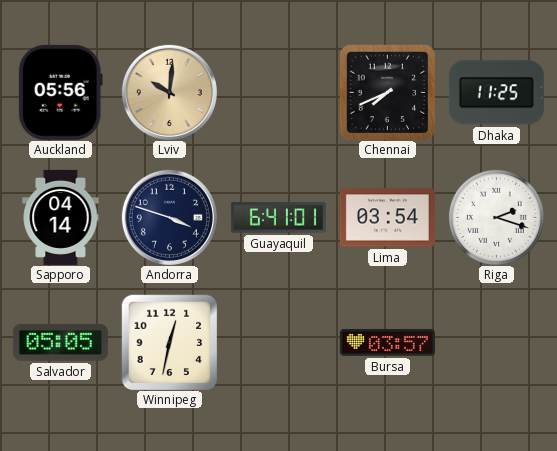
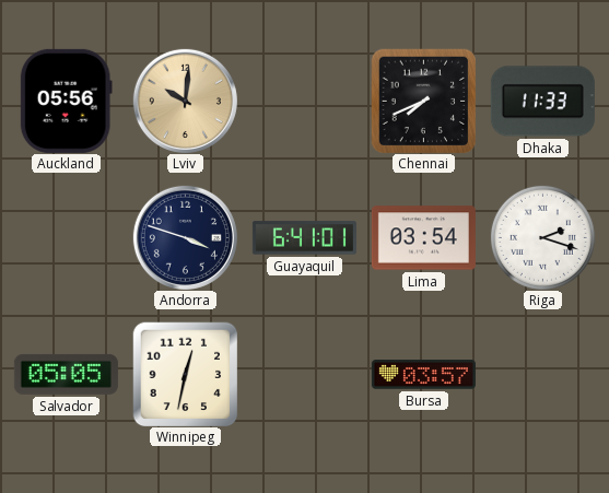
Dhaka: 11:25 -> 11:33
Sapporo: 04:14 -> none
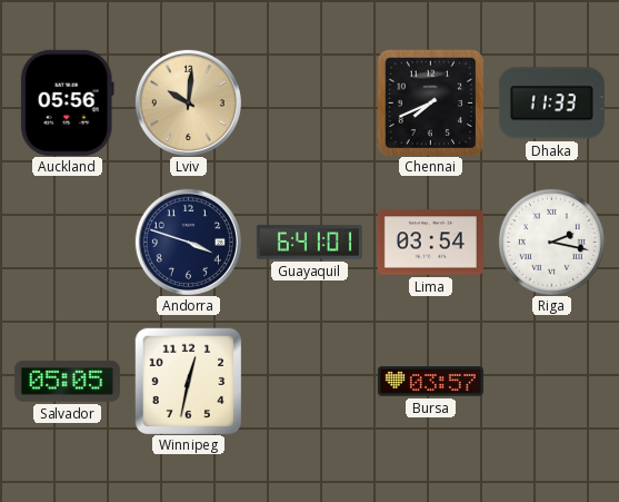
Riga: 2:18 -> 2:17
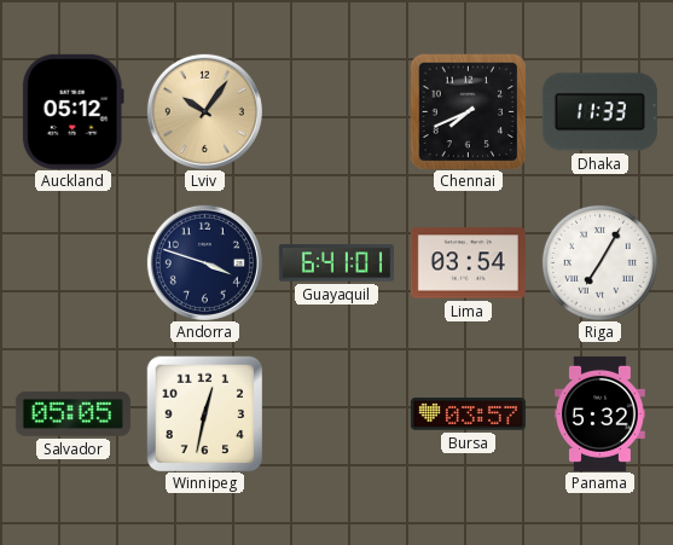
Auckland: 05:56 -> 05:12
Lviv: 10:01 -> 10:06
Riga: 2:17 -> 7:05
Panama: none -> 5:32
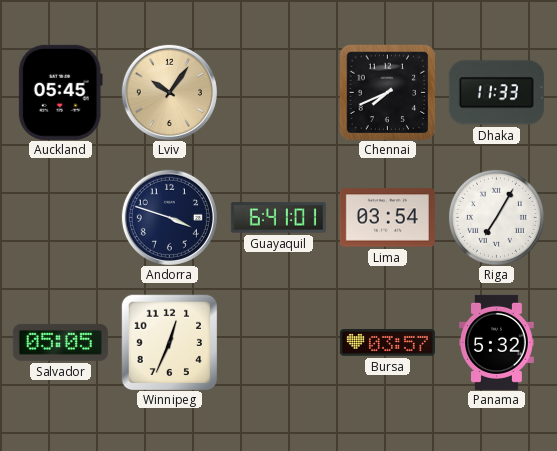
Auckland: 05:12 -> 05:45
Winnipeg: 12:32 -> 12:34
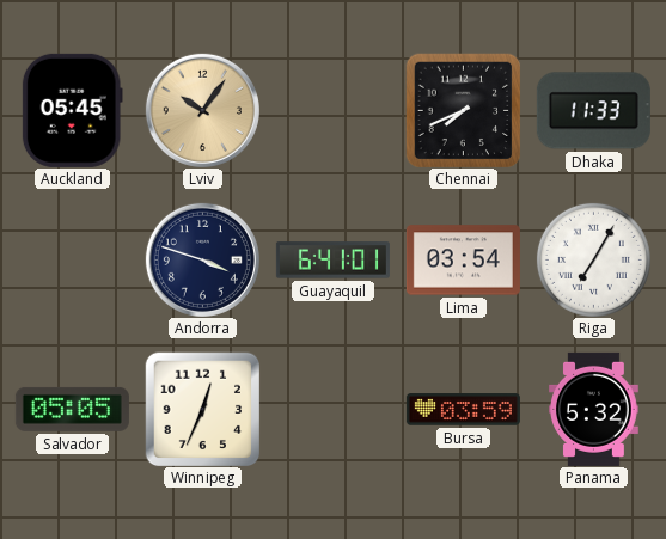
Bursa: 03:57 -> 03:59
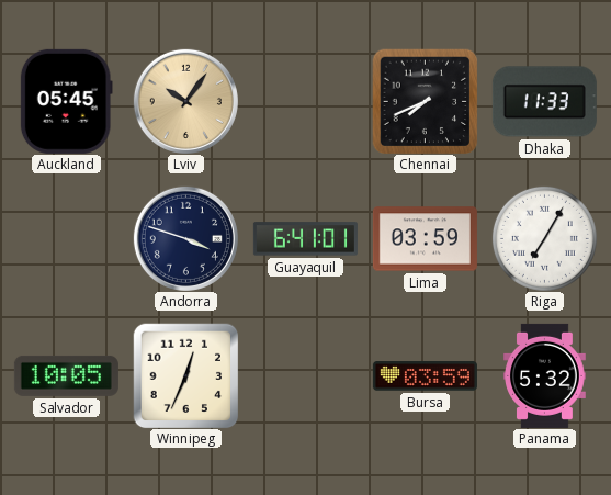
Lima: 03:54 -> 03:59
Salvador: 05:05 -> 10:05
